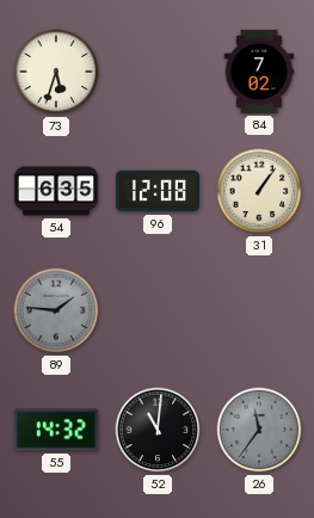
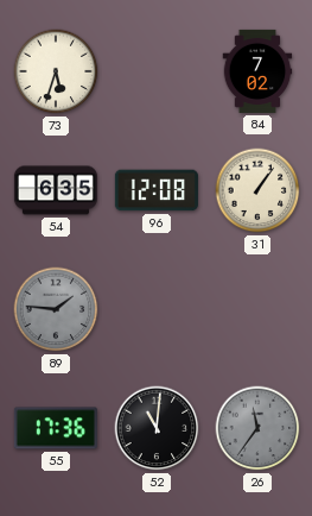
55: 14:32 -> 17:36
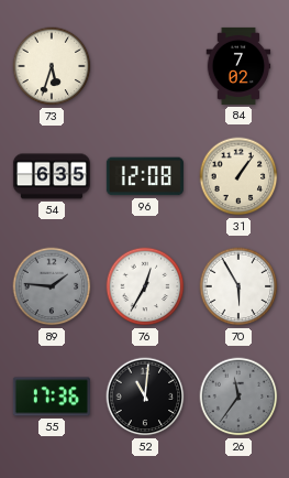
76: none -> 12:35
70: none -> 5:55
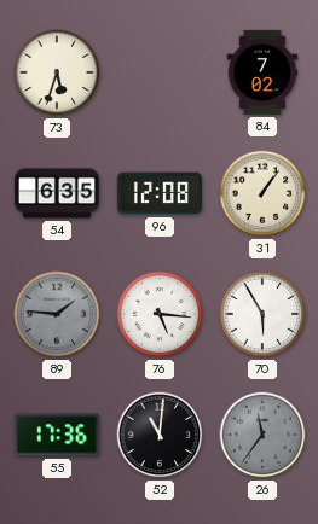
76: 12:35 -> 5:16
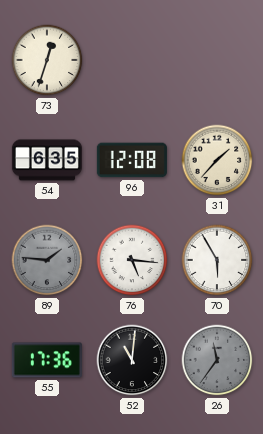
73: 5:33 -> 12:33
84: 7:02 -> none
31: 1:06 -> 1:37
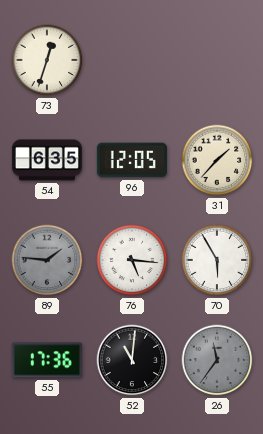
96: 12:08 -> 12:05
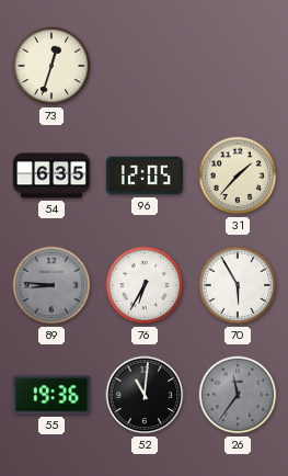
89: 1:46 -> 8:46
76: 5:16 -> 6:35
55: 17:36 -> 19:36
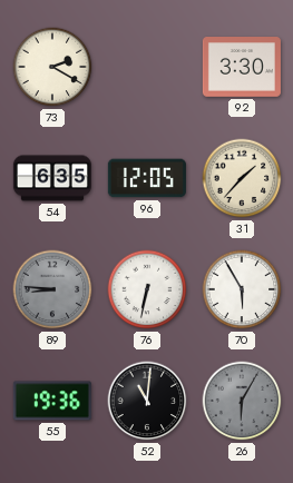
73: 12:33 -> 2:20
92: none -> 3:30
76: 6:35 -> 6:32
26: 11:36 -> 6:05
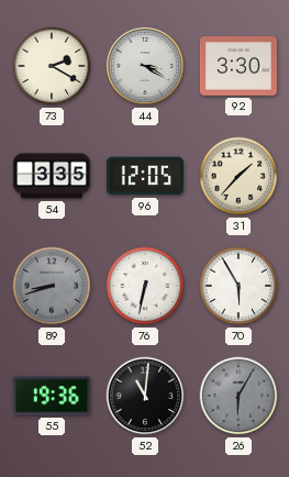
44: none -> 3:20
54: 6:35 -> 3:35
89: 8:46 -> 8:42
